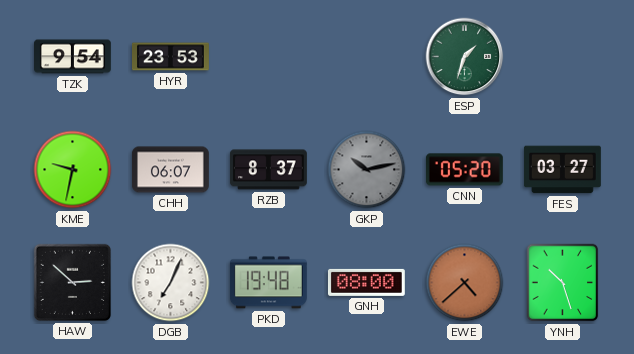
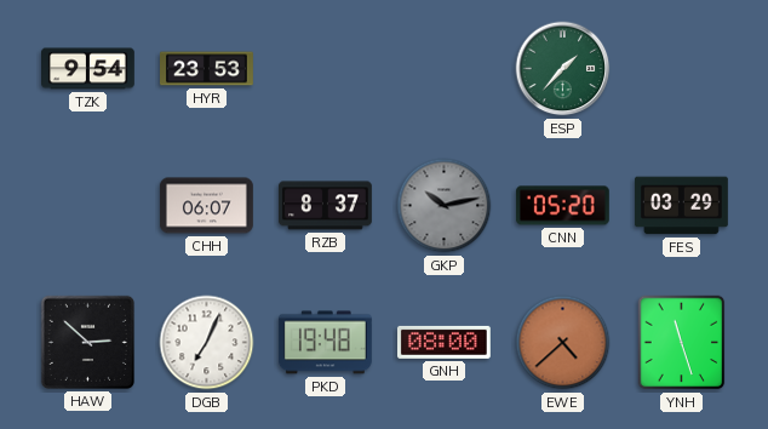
ESP: 1:33 -> 1:37
KME: 9:32 -> none
FES: 03:27 -> 03:29
YNH: 10:27 -> 11:27
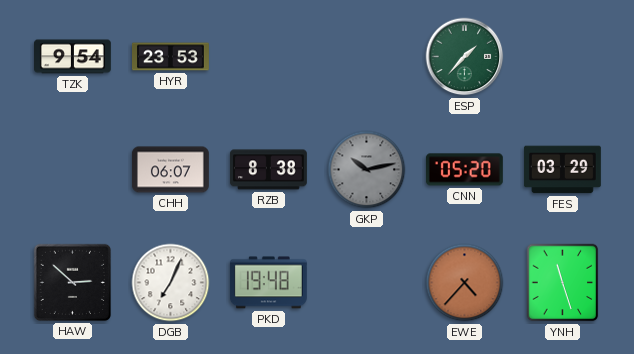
RZB: 8:37 -> 8:38
GNH: 08:00 -> none
EWE: 4:38 -> 4:37
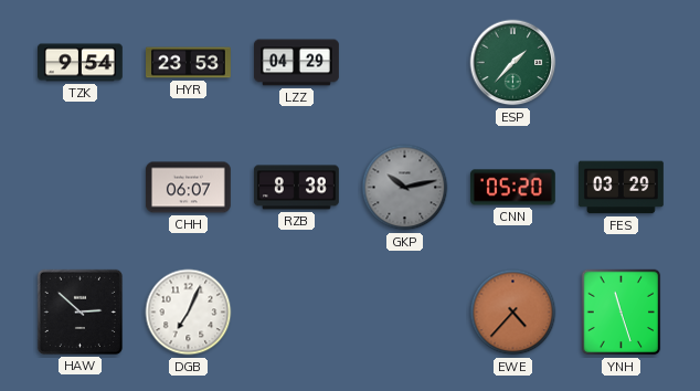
LZZ: none -> 04:29
PKD: 19:48 -> none
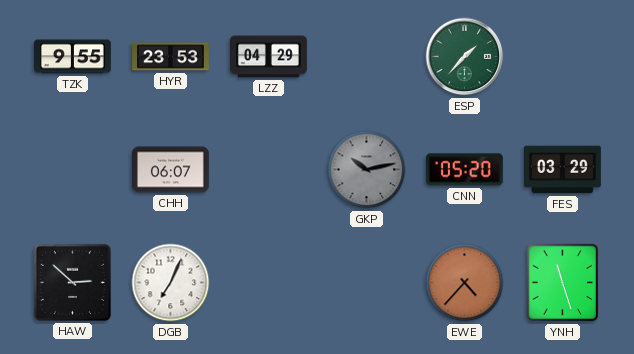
TZK: 9:54 -> 9:55
RZB: 8:38 -> none
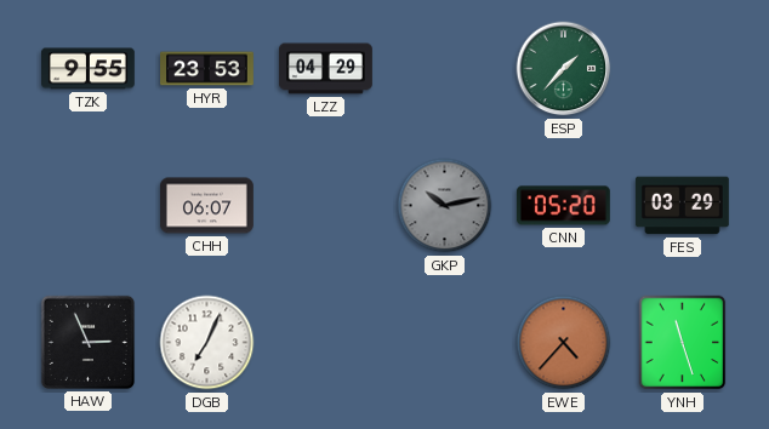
HAW: 2:52 -> 2:56
